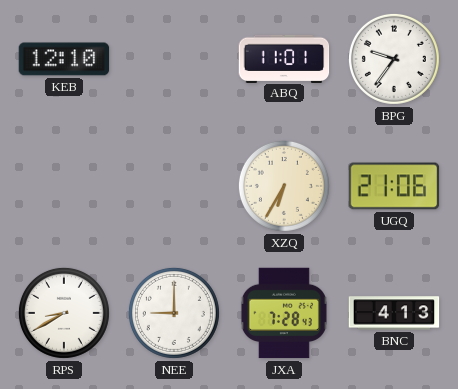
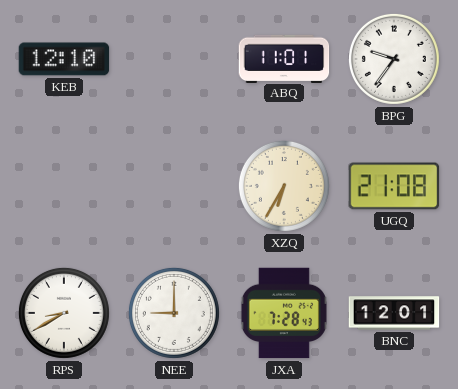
UGQ: 21:06 -> 21:08
BNC: 4:13 -> 12:01
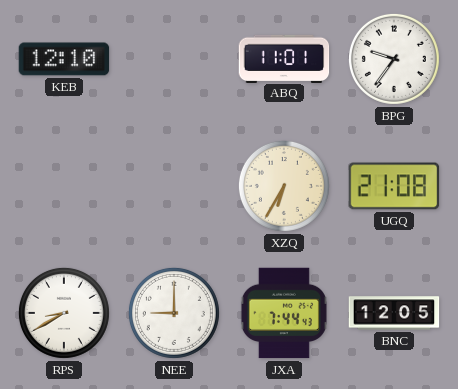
JXA: 7:28 -> 7:44
BNC: 12:01 -> 12:05
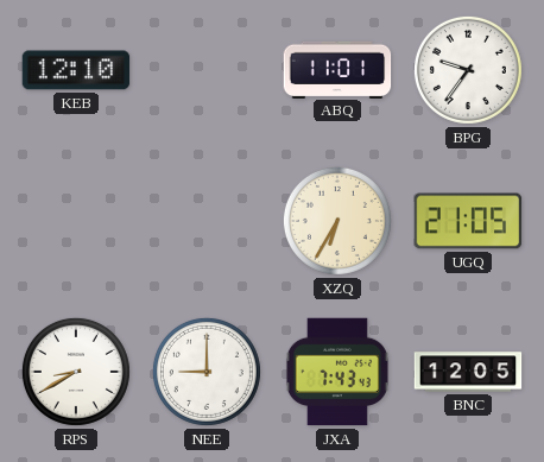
UGQ: 21:08 -> 21:05
JXA: 7:44 -> 7:43
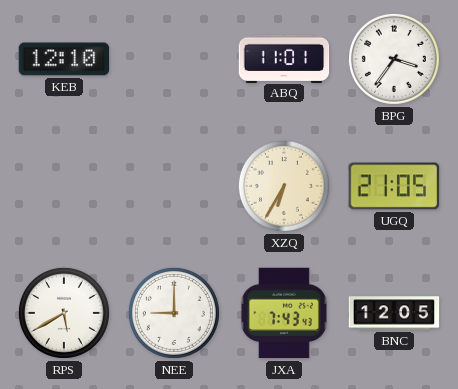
BPG: 9:36 -> 3:36
RPS: 8:40 -> 5:40
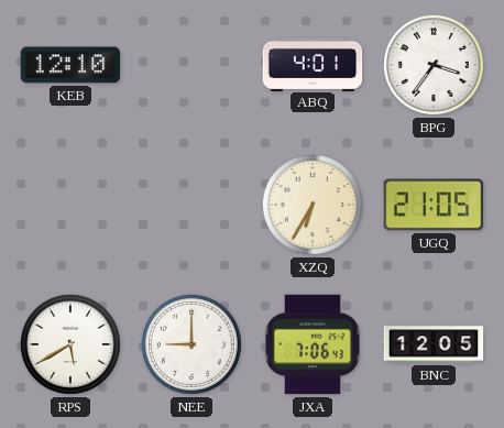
ABQ: 11:01 -> 4:01
JXA: 7:43 -> 7:06
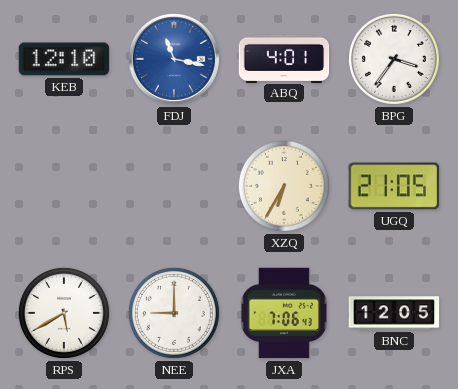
FDJ: none -> 11:17
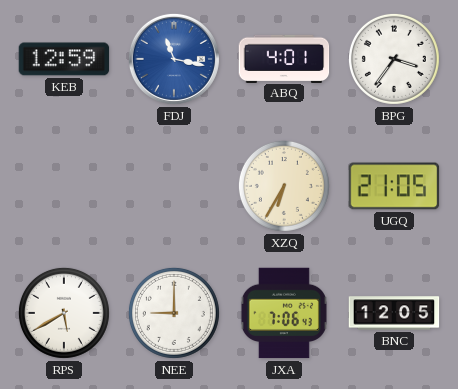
KEB: 12:10 -> 12:59
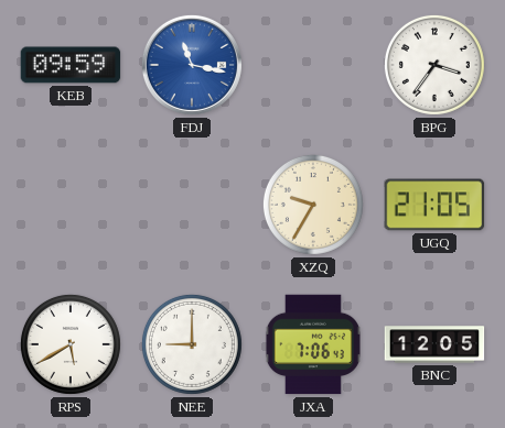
KEB: 12:59 -> 09:59
ABQ: 4:01 -> none
XZQ: 6:35 -> 9:35
